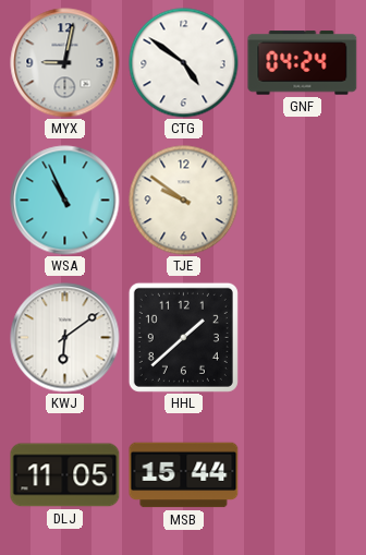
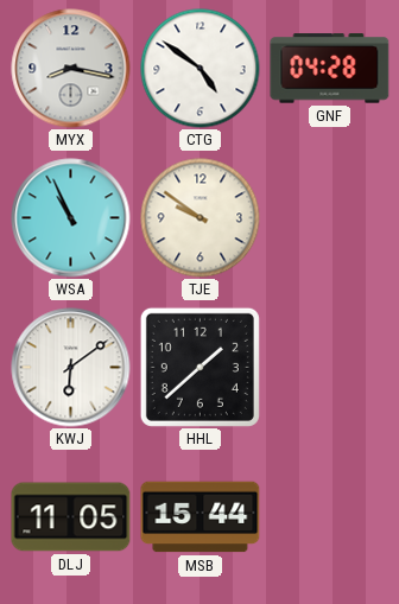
MYX: 9:02 -> 8:17
GNF: 04:24 -> 04:28
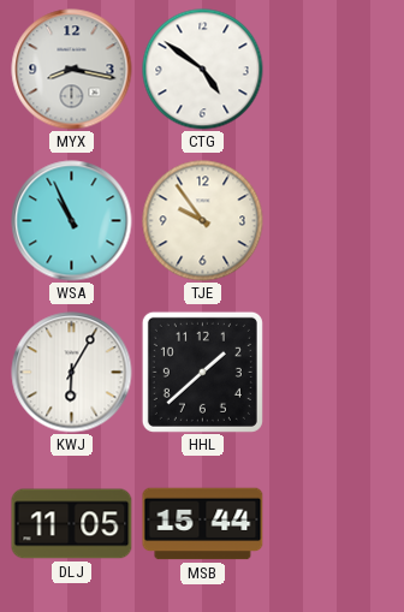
GNF: 04:28 -> none
TJE: 9:51 -> 9:54
KWJ: 6:09 -> 6:05
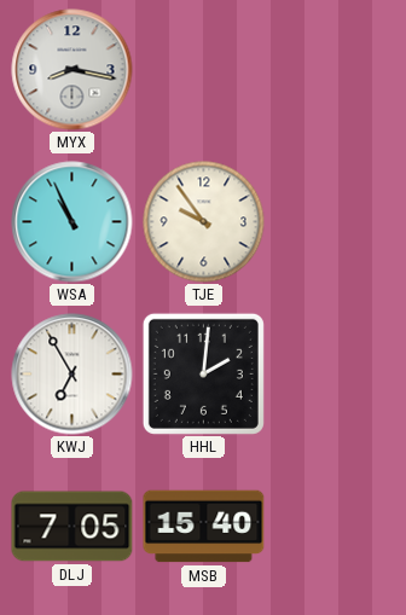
CTG: 4:51 -> none
KWJ: 6:05 -> 6:55
HHL: 1:38 -> 2:01
DLJ: 11:05 -> 7:05
MSB: 15:44 -> 15:40
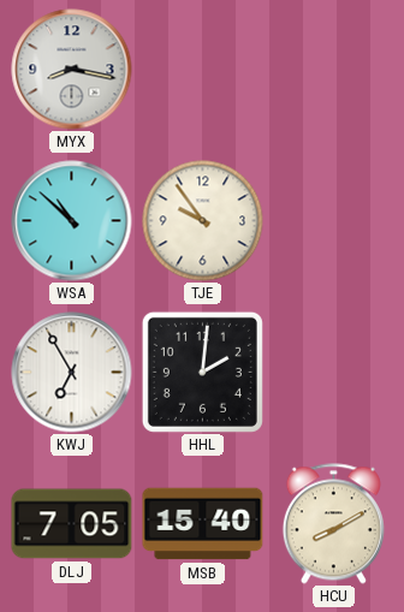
WSA: 10:56 -> 10:52
HCU: none -> 8:10
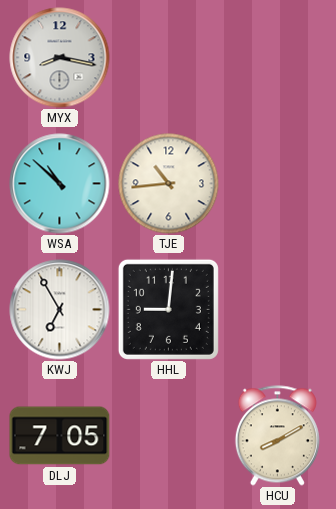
TJE: 9:54 -> 10:44
HHL: 2:01 -> 9:01
MSB: 15:40 -> none
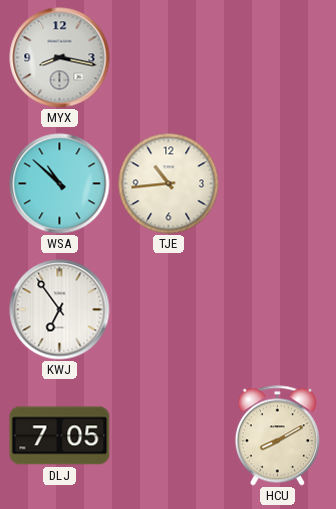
KWJ: 6:55 -> 6:54
HHL: 9:01 -> none
